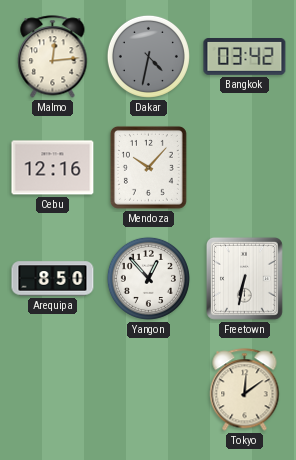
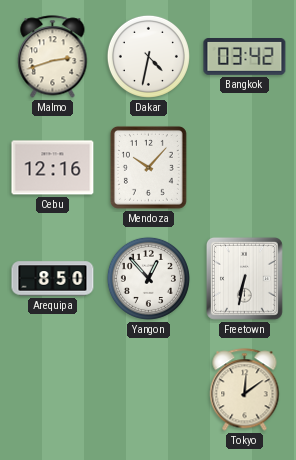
Malmo: 12:14 -> 2:42
Dakar dial: grey -> white
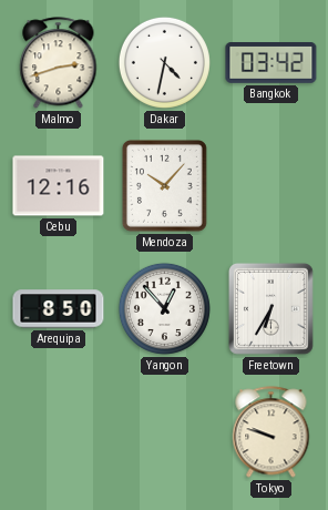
Freetown: 6:32 -> 6:35
Tokyo: 12:09 -> 9:48
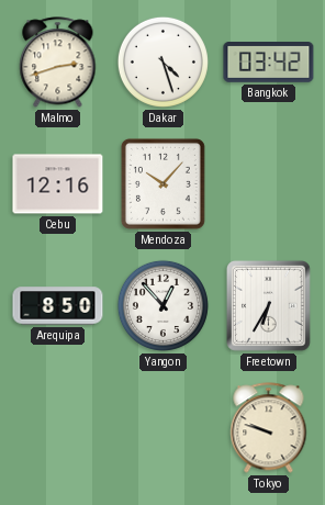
Dakar: 4:32 -> 4:27
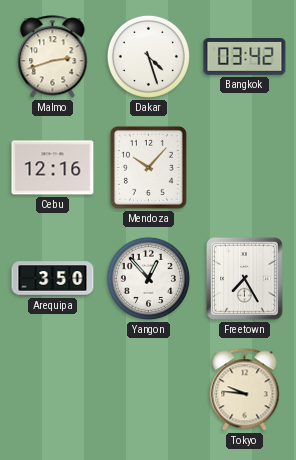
Arequipa: 8:50 -> 3:50
Freetown: 6:35 -> 7:25
Tokyo: 9:48 -> 9:46
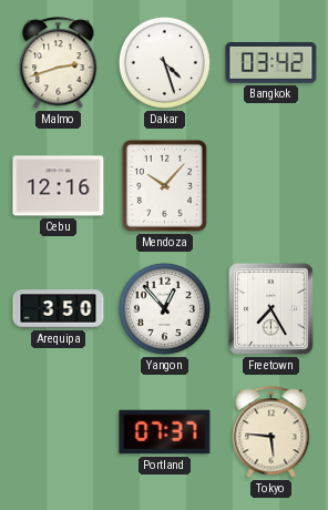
Portland: none -> 07:37
Tokyo: 9:46 -> 5:46
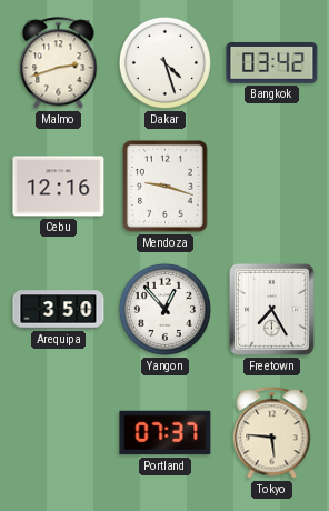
Mendoza: 10:07 -> 9:18
